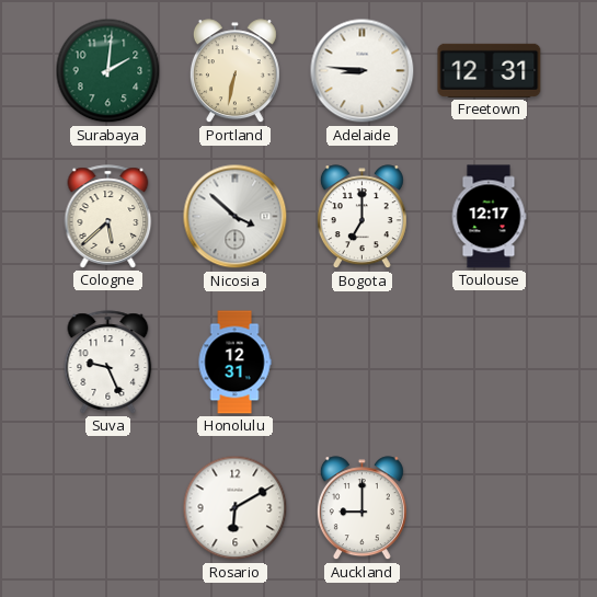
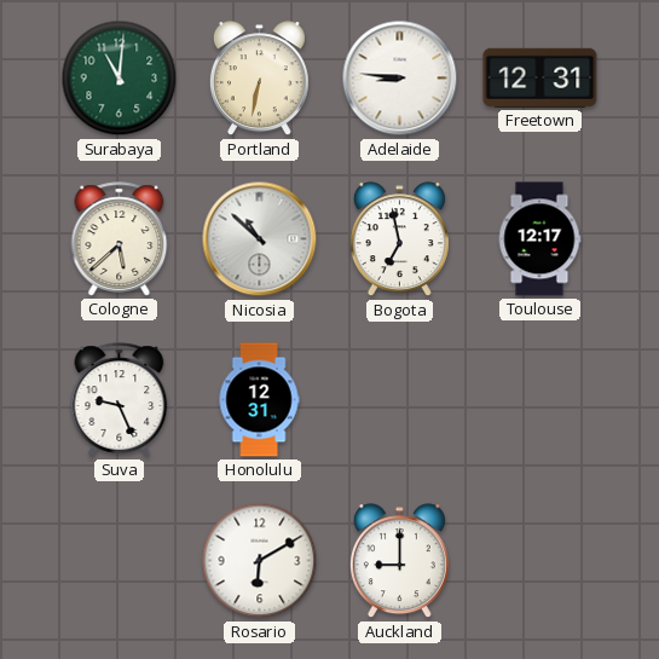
Surabaya: 2:01 -> 11:01
Nicosia: 3:52 -> 10:52
Bogota: 7:00 -> 6:58
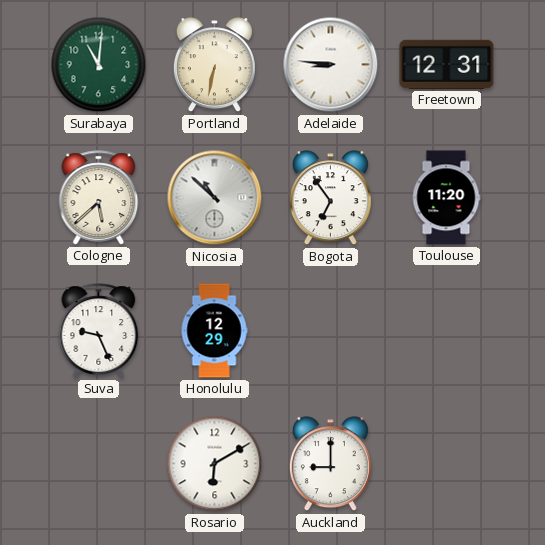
Bogota: 6:58 -> 6:54
Toulouse: 12:17 -> 11:20
Honolulu: 12:31 -> 12:29
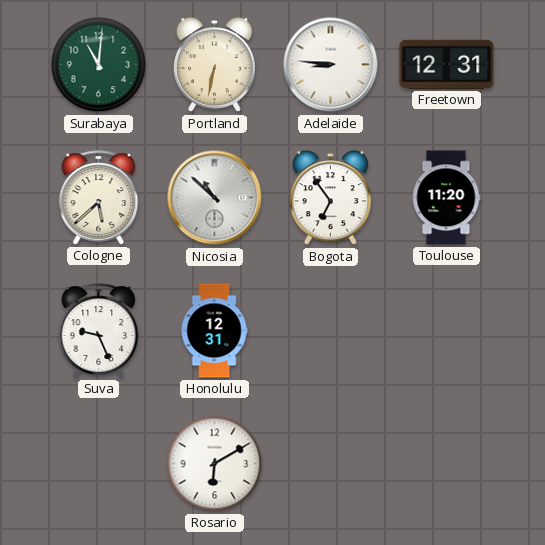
Honolulu: 12:29 -> 12:31
Auckland: 9:00 -> none
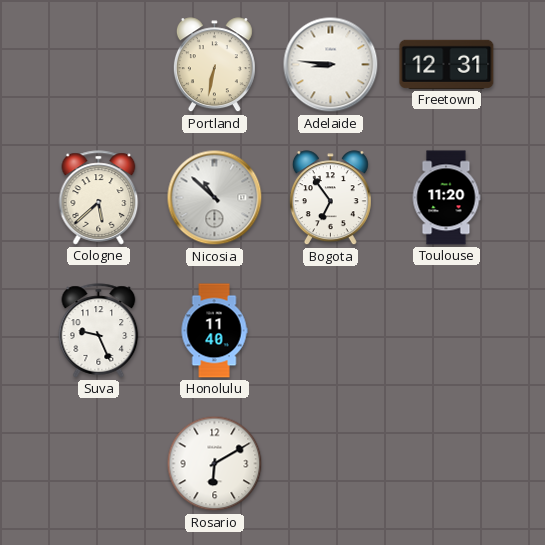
Surabaya: 11:01 -> none
Honolulu: 12:31 -> 11:40
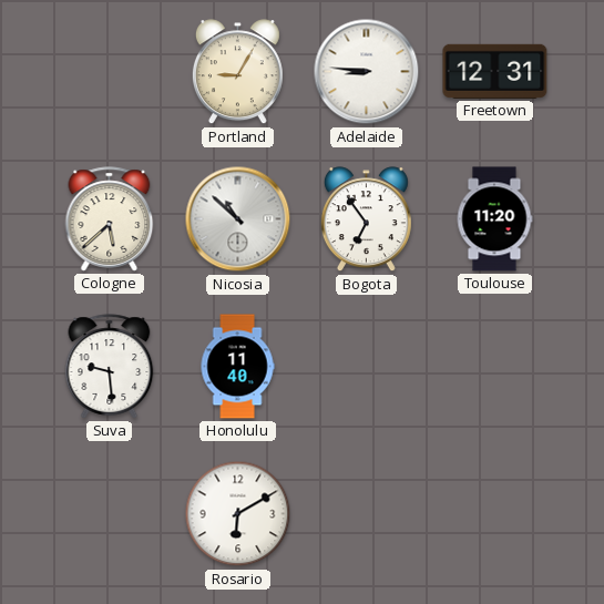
Portland: 6:32 -> 9:05
Suva: 9:26 -> 9:29
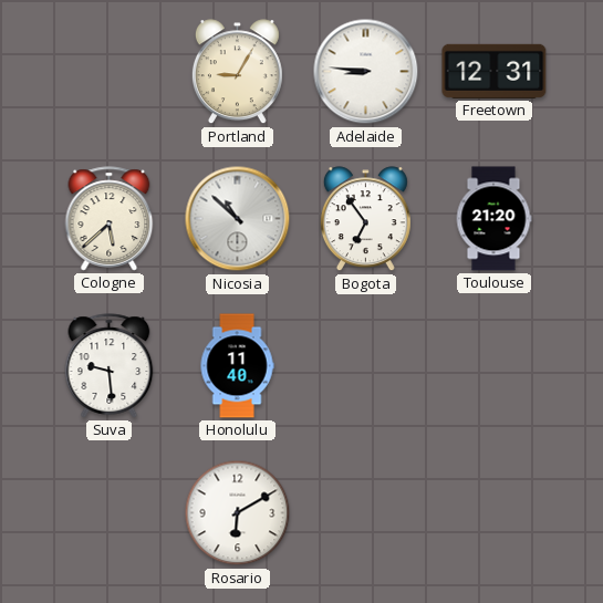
Toulouse: 11:20 -> 21:20
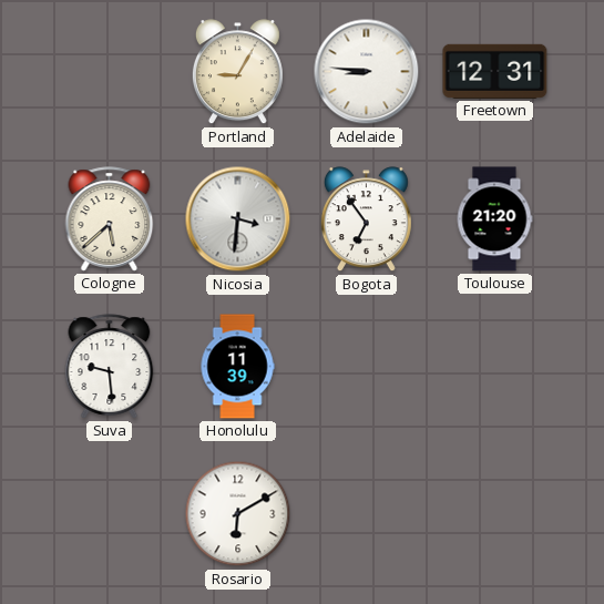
Nicosia: 10:52 -> 3:31
Honolulu: 11:40 -> 11:39
